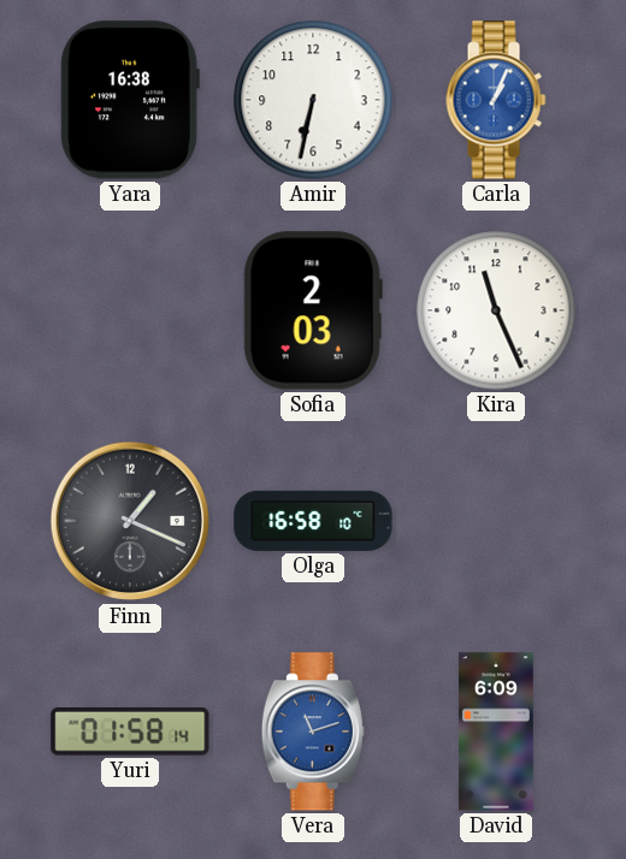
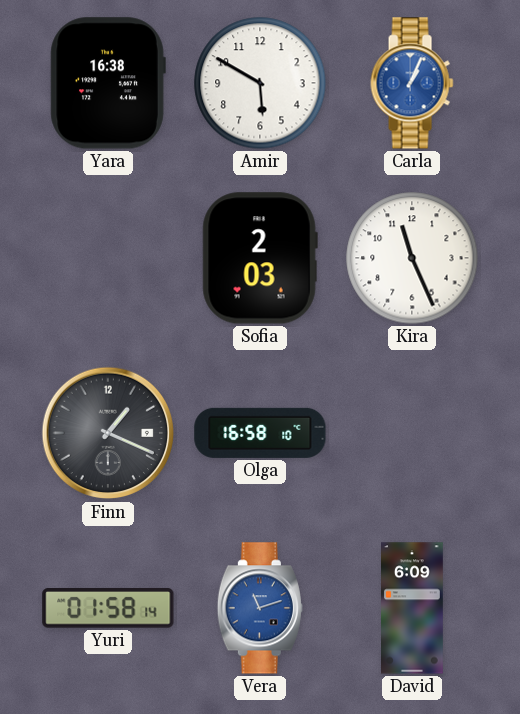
Amir: 6:32 -> 5:50
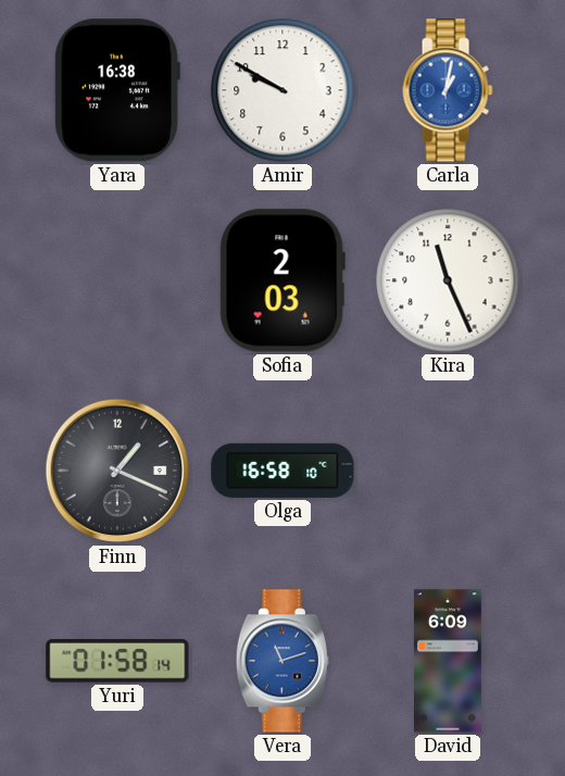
Amir: 5:50 -> 9:50
Carla: 1:04 -> 1:02
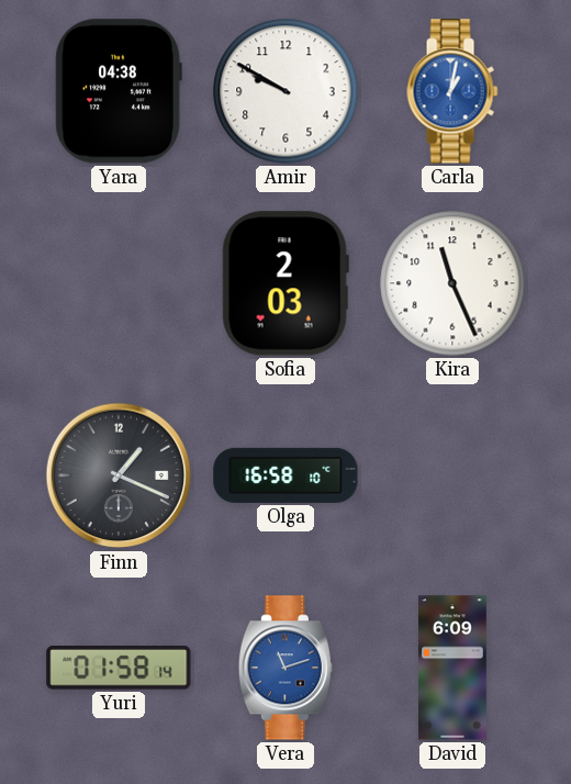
Yara: 16:38 -> 04:38
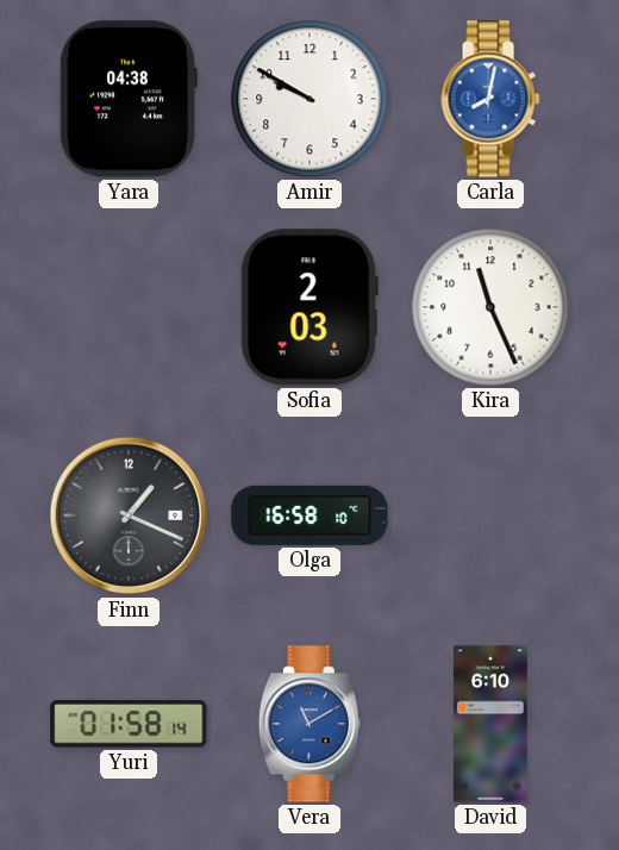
Carla: 1:02 -> 8:02
Vera: 11:12 -> 11:10
David: 6:09 -> 6:10
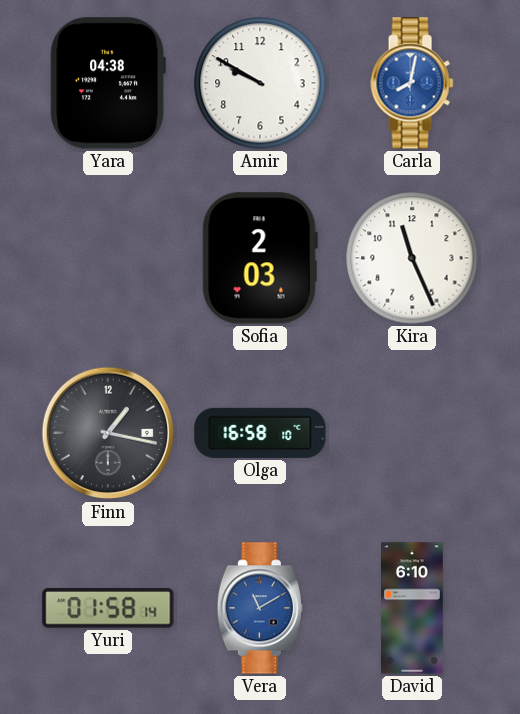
Finn: 1:19 -> 1:17
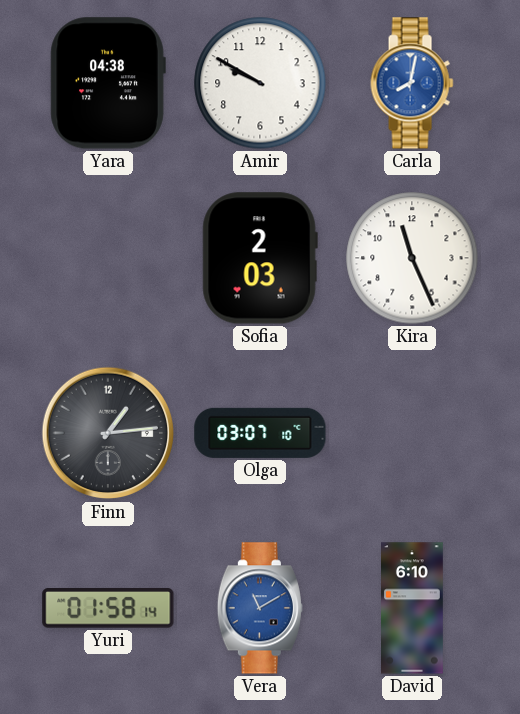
Finn: 1:17 -> 1:14
Olga: 16:58 -> 03:07
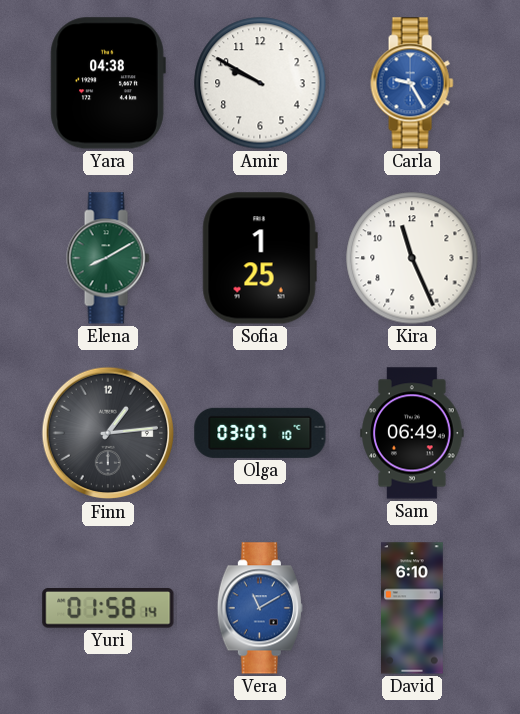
Carla: 8:02 -> 9:25
Elena: none -> 8:10
Sofia: 2:03 -> 1:25
Sam: none -> 06:49
